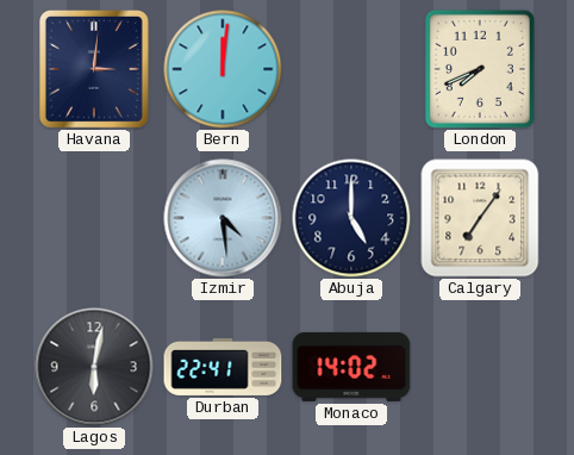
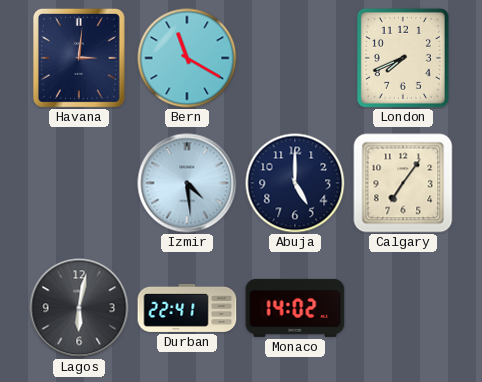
Bern: 12:01 -> 11:20
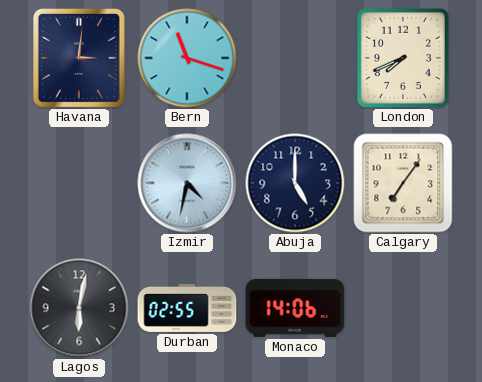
Bern: 11:20 -> 11:18
Izmir: 4:29 -> 4:32
Durban: 22:41 -> 02:55
Monaco: 14:02 -> 14:06
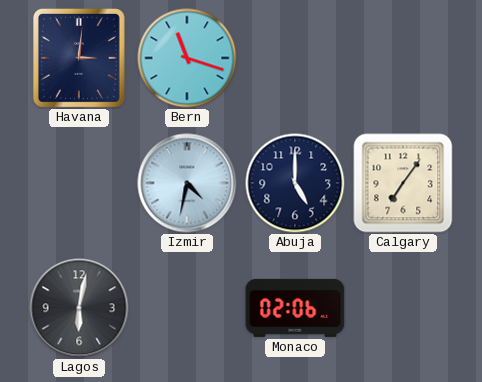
London: 7:41 -> none
Durban: 02:55 -> none
Monaco: 14:06 -> 02:06
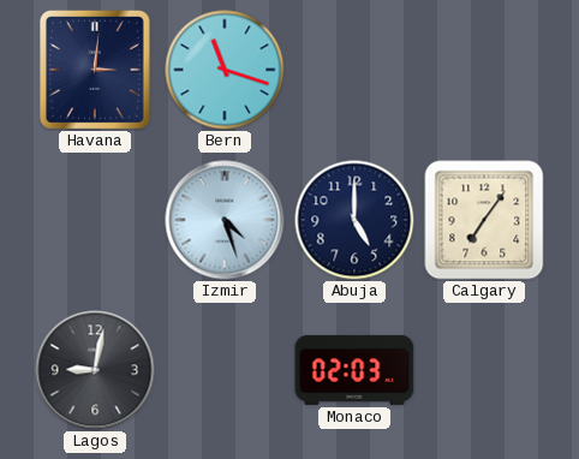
Izmir: 4:32 -> 4:27
Lagos: 6:02 -> 9:02
Monaco: 02:06 -> 02:03
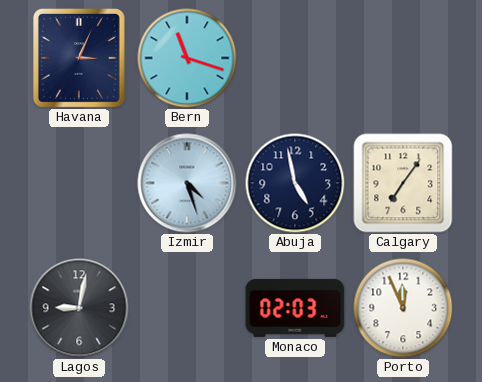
Havana: 3:01 -> 3:04
Abuja: 5:00 -> 4:58
Porto: none -> 11:56
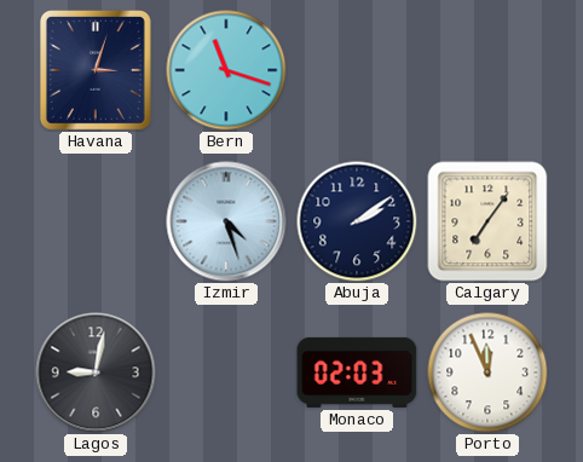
Havana: 3:04 -> 3:03
Abuja: 4:58 -> 2:09
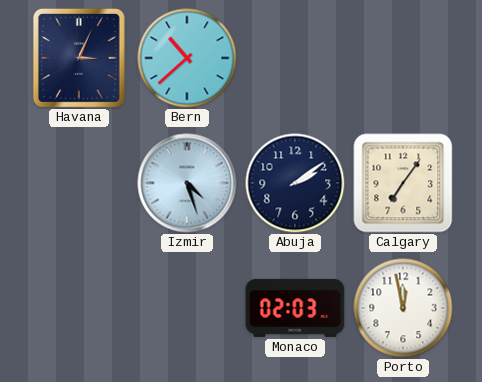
Havana: 3:03 -> 3:04
Bern: 11:18 -> 10:38
Lagos: 9:02 -> none
Porto: 11:56 -> 11:58
